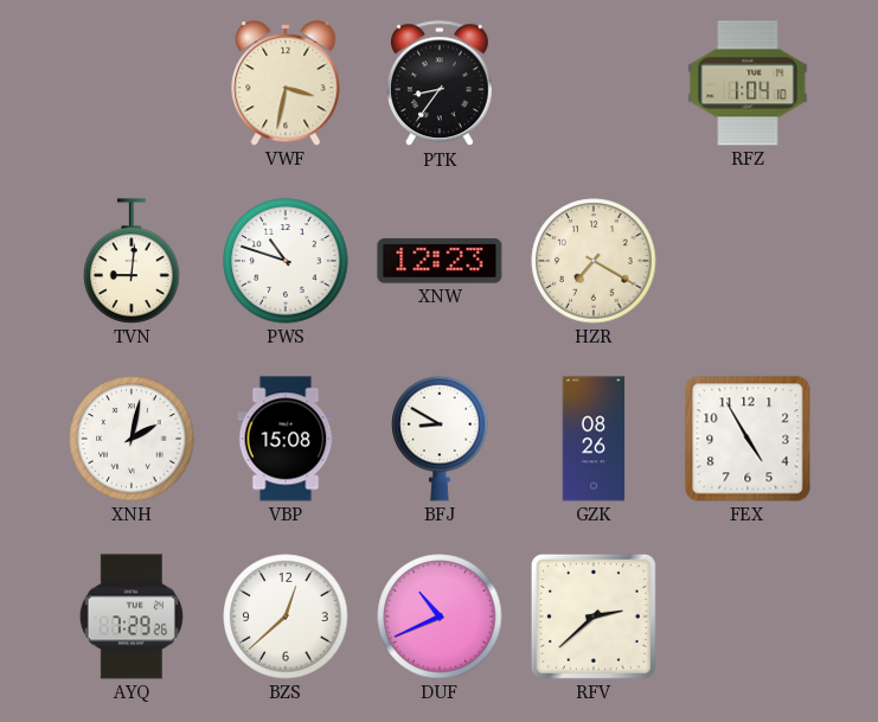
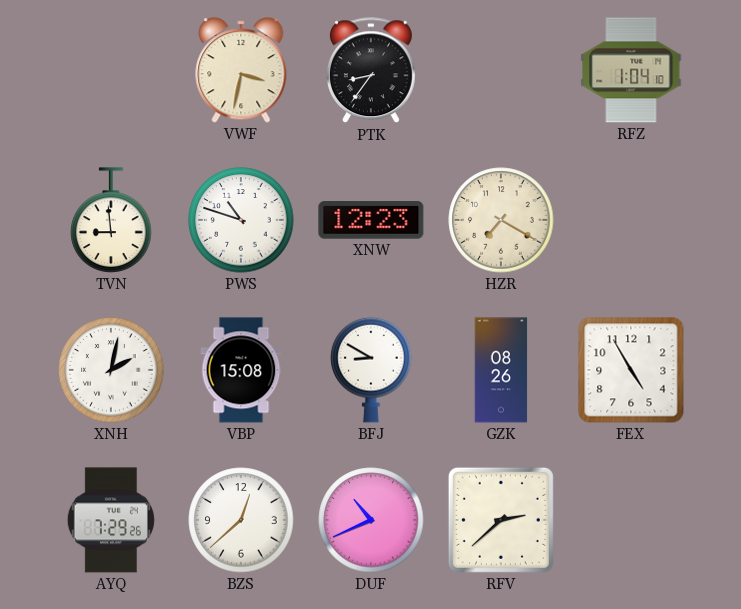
TVN: 9:01 -> 8:59
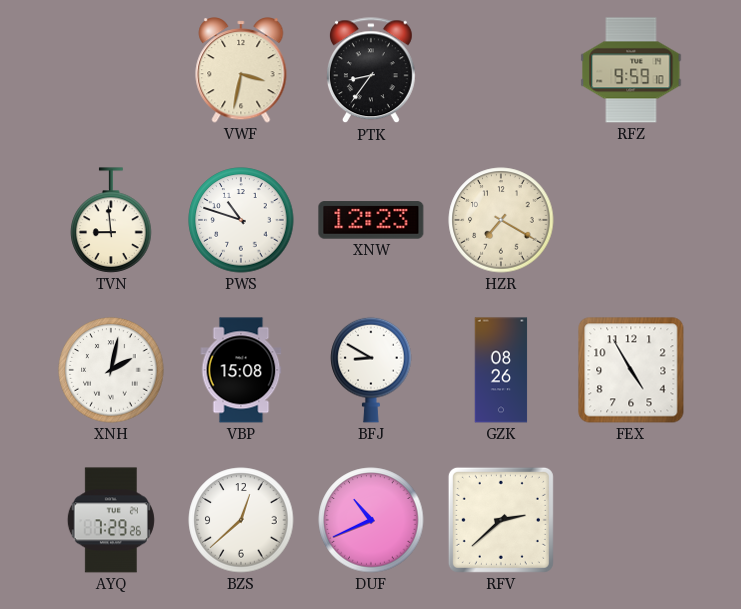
RFZ: 1:04 -> 9:59
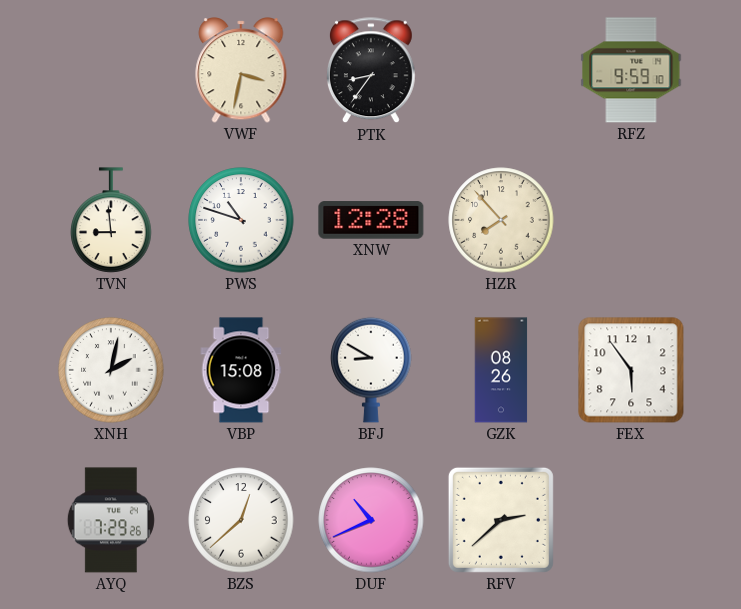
XNW: 12:23 -> 12:28
HZR: 7:20 -> 7:53
FEX: 4:55 -> 5:54
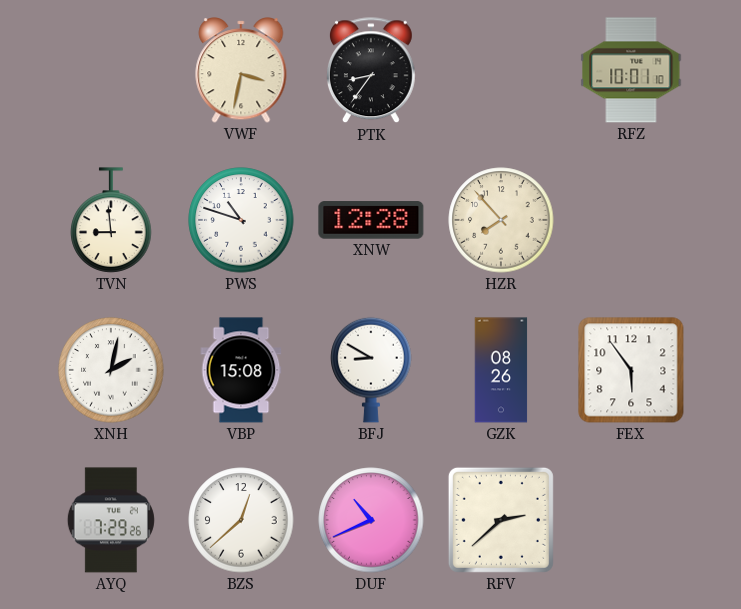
RFZ: 9:59 -> 10:01
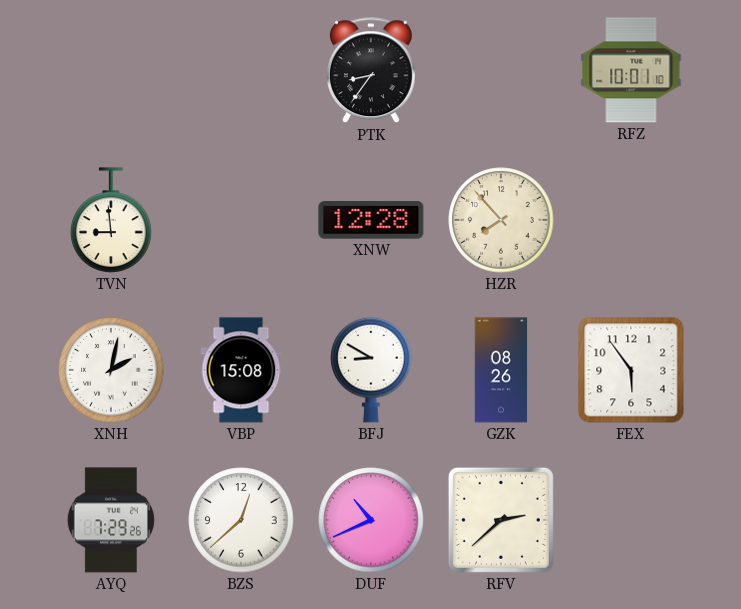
VWF: 3:32 -> none
PWS: 10:48 -> none
